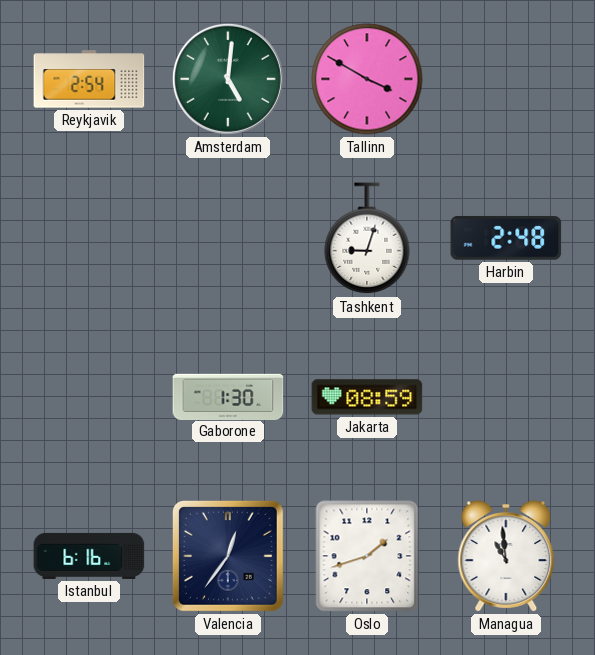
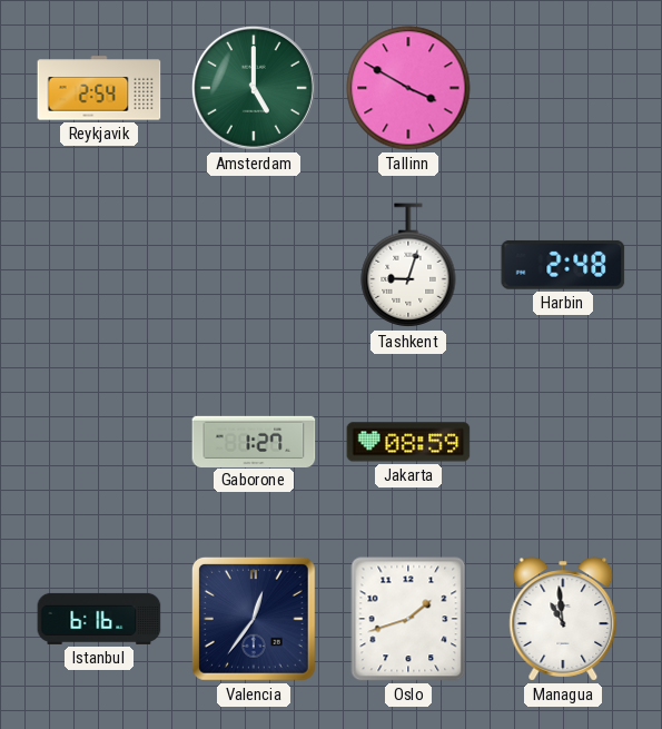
Amsterdam: 5:01 -> 5:00
Gaborone: 1:30 -> 1:27
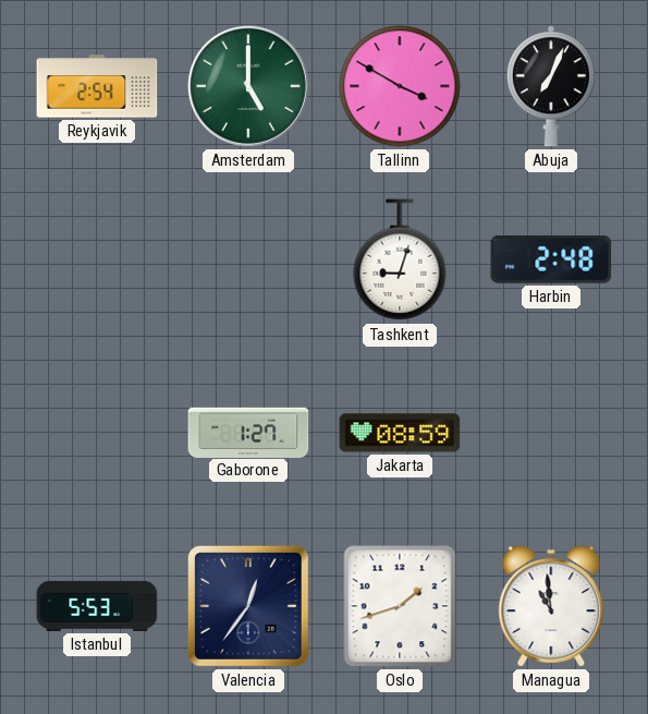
Abuja: none -> 7:04
Istanbul: 6:16 -> 5:53
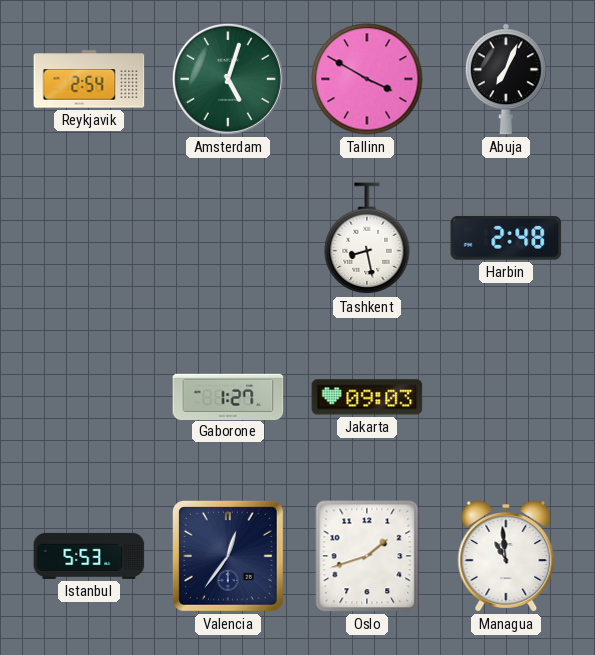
Amsterdam: 5:00 -> 5:03
Tashkent: 9:03 -> 8:28
Jakarta: 08:59 -> 09:03
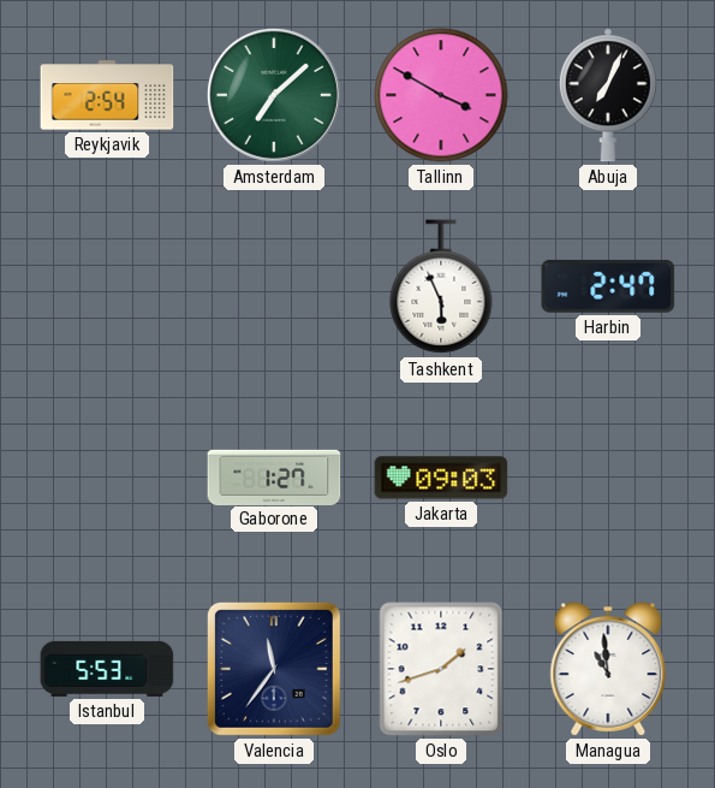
Amsterdam: 5:03 -> 7:08
Tashkent: 8:28 -> 5:56
Harbin: 2:48 -> 2:47
Valencia: 12:36 -> 11:36
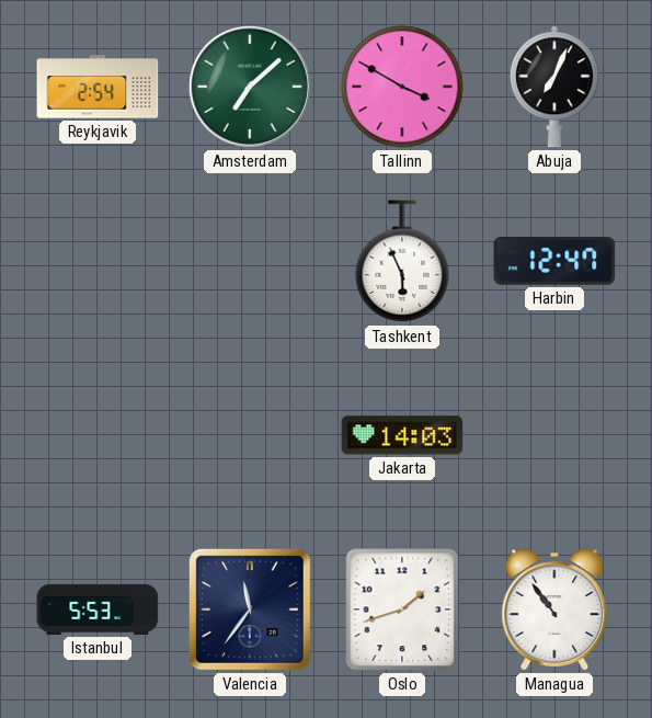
Harbin: 2:47 -> 12:47
Gaborone: 1:27 -> none
Jakarta: 09:03 -> 14:03
Managua: 10:59 -> 10:54
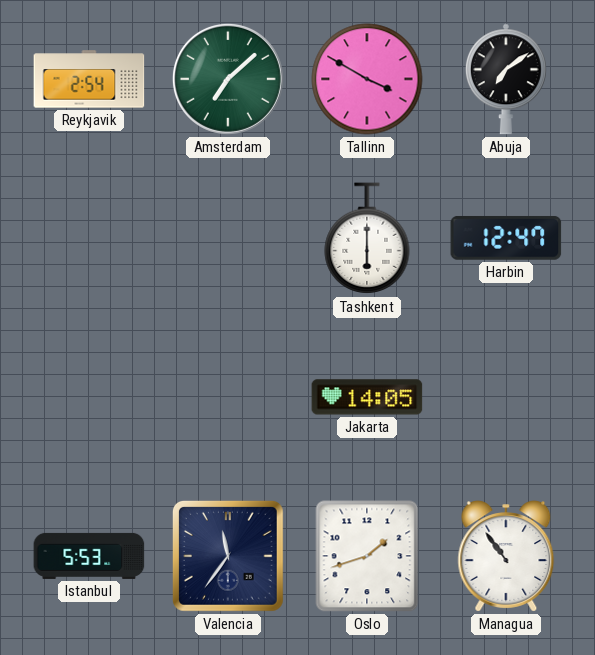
Abuja: 7:04 -> 7:09
Tashkent: 5:56 -> 6:00
Jakarta: 14:03 -> 14:05
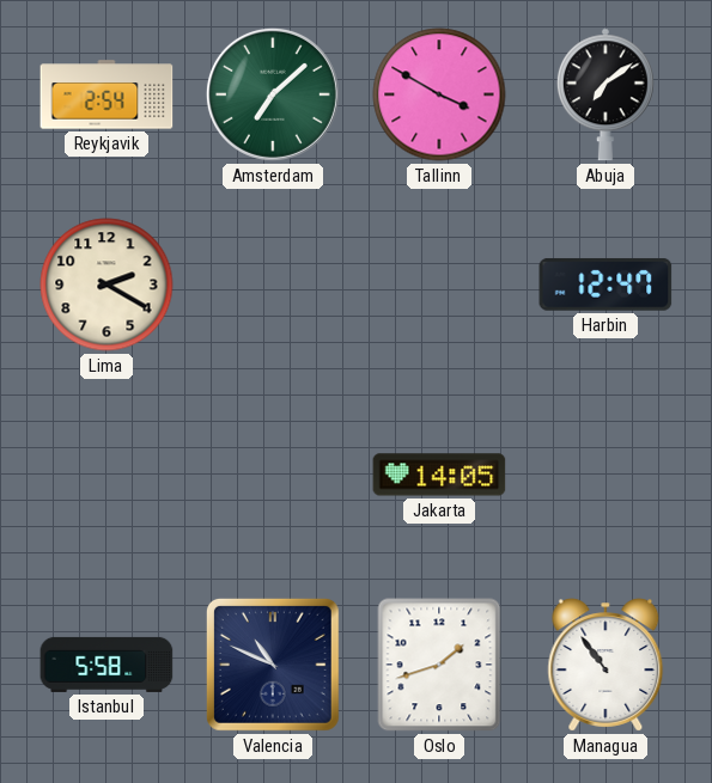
Lima: none -> 2:20
Tashkent: 6:00 -> none
Istanbul: 5:53 -> 5:58
Valencia: 11:36 -> 10:49
